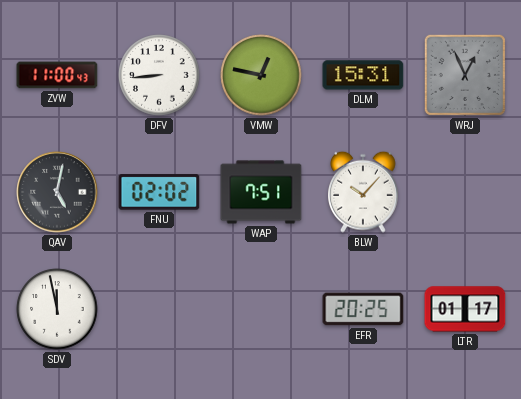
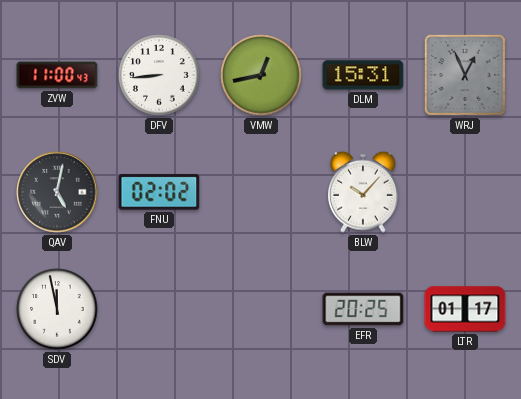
VMW: 12:47 -> 12:43
WAP: 7:51 -> none
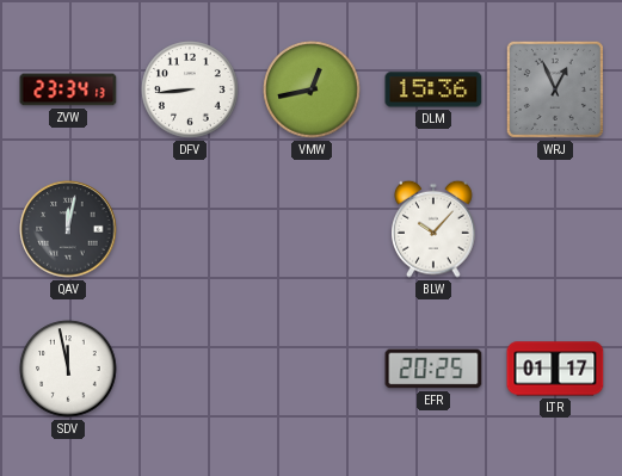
ZVW: 11:00 -> 23:34
DLM: 15:31 -> 15:36
QAV: 5:02 -> 12:02
FNU: 02:02 -> none
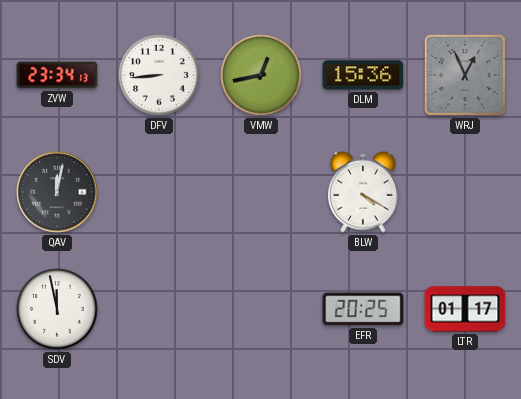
BLW: 10:07 -> 4:20
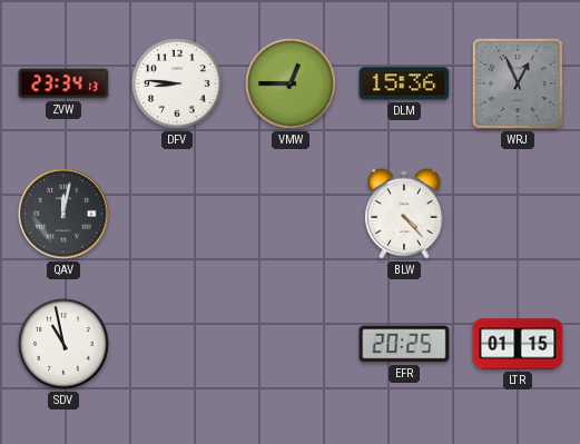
DFV: 8:44 -> 8:46
VMW: 12:43 -> 12:45
BLW: 4:20 -> 4:23
SDV: 11:58 -> 10:58
LTR: 01:17 -> 01:15
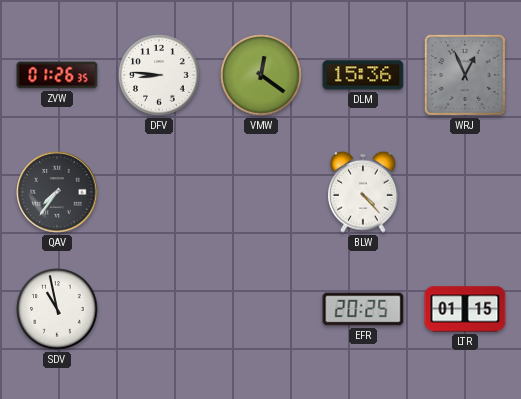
ZVW: 23:34 -> 01:26
VMW: 12:45 -> 12:21
QAV: 12:02 -> 7:36
